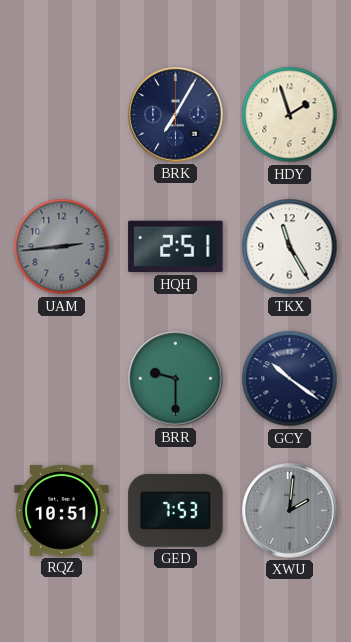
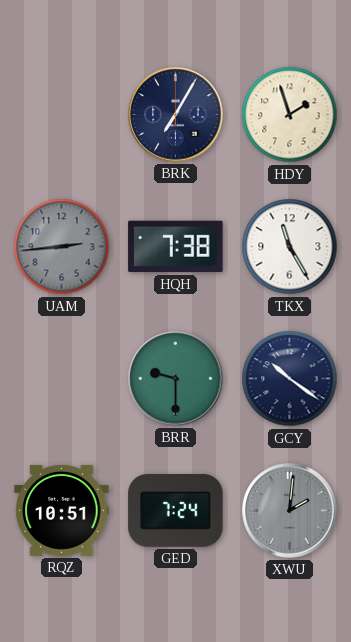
HQH: 2:51 -> 7:38
GED: 7:53 -> 7:24
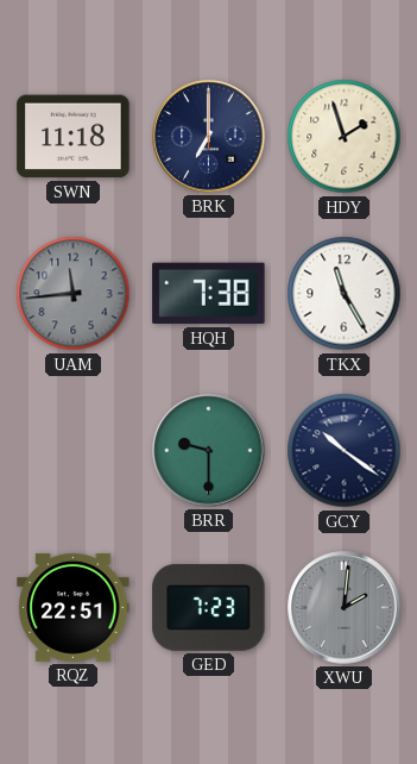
SWN: none -> 11:18
BRK: 7:05 -> 7:00
UAM: 2:44 -> 11:44
RQZ: 10:51 -> 22:51
GED: 7:24 -> 7:23
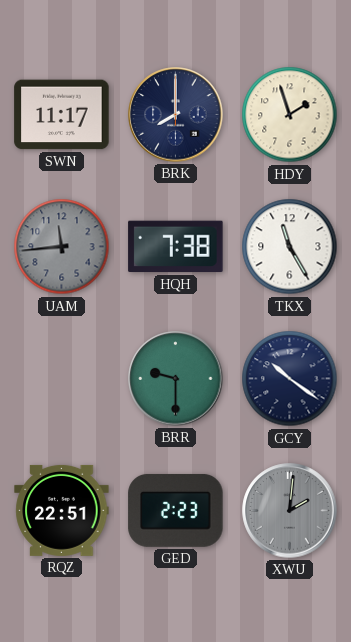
SWN: 11:18 -> 11:17
BRK: 7:00 -> 8:00
GED: 7:23 -> 2:23
